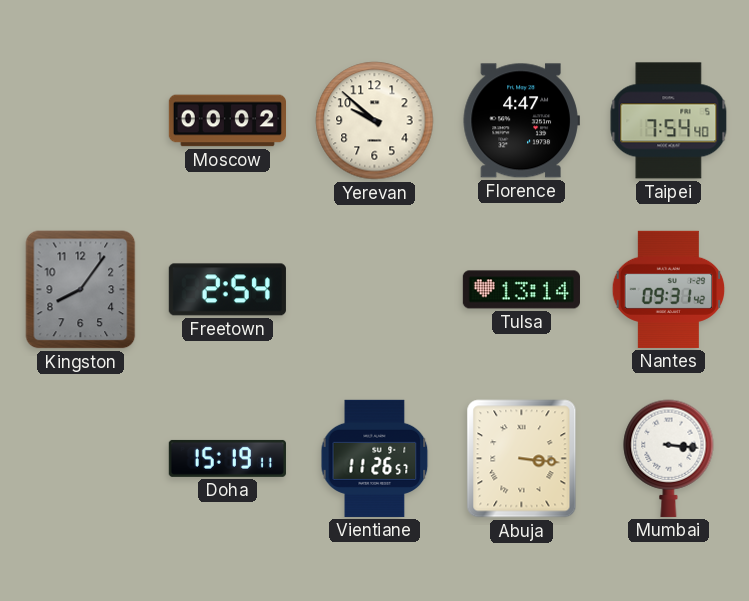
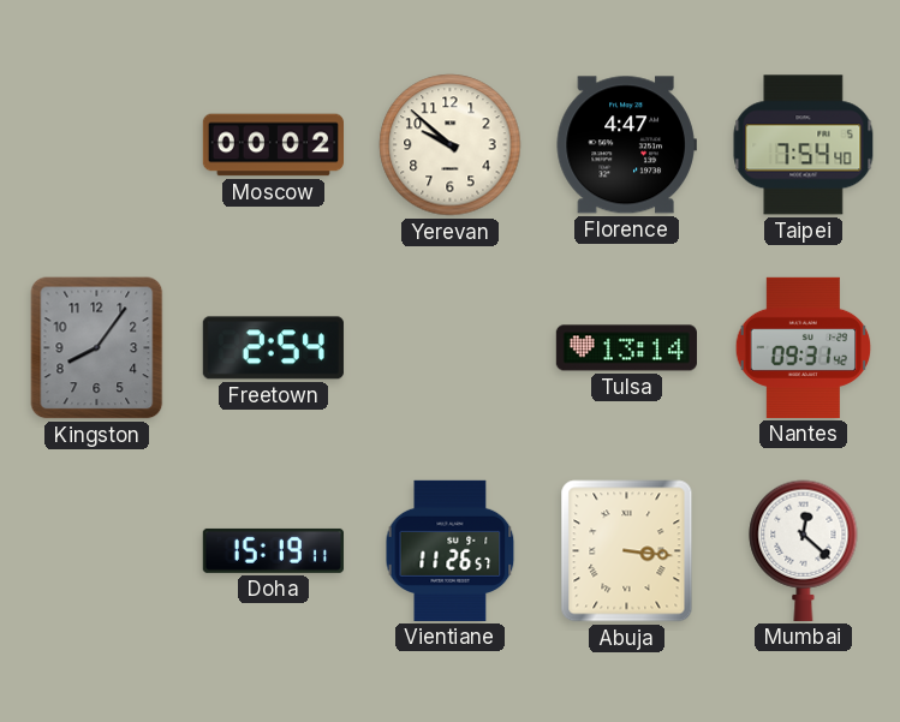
Mumbai: 3:16 -> 12:22
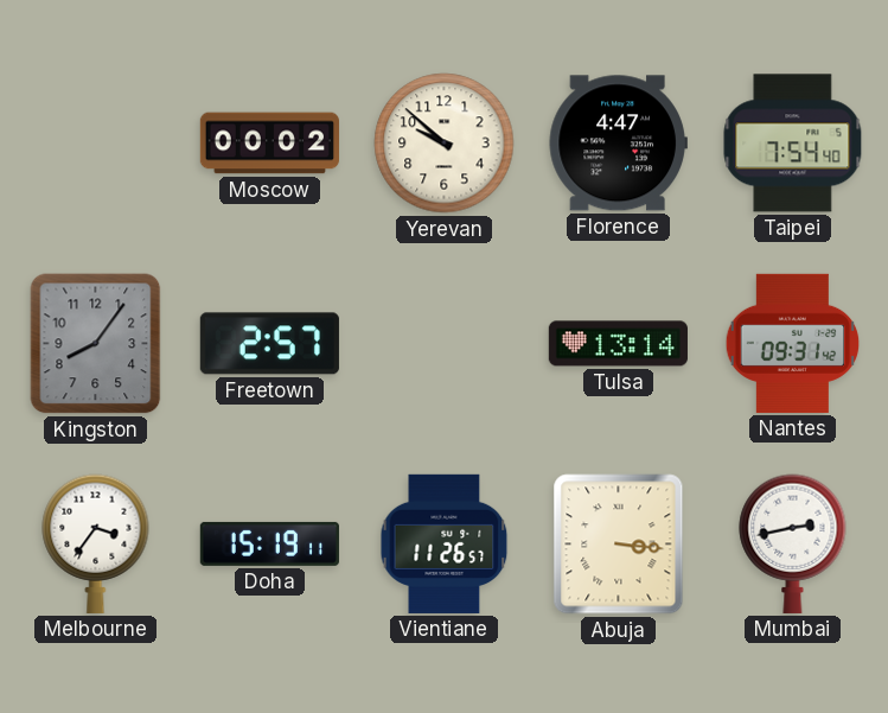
Freetown: 2:54 -> 2:57
Melbourne: none -> 3:36
Mumbai: 12:22 -> 2:43
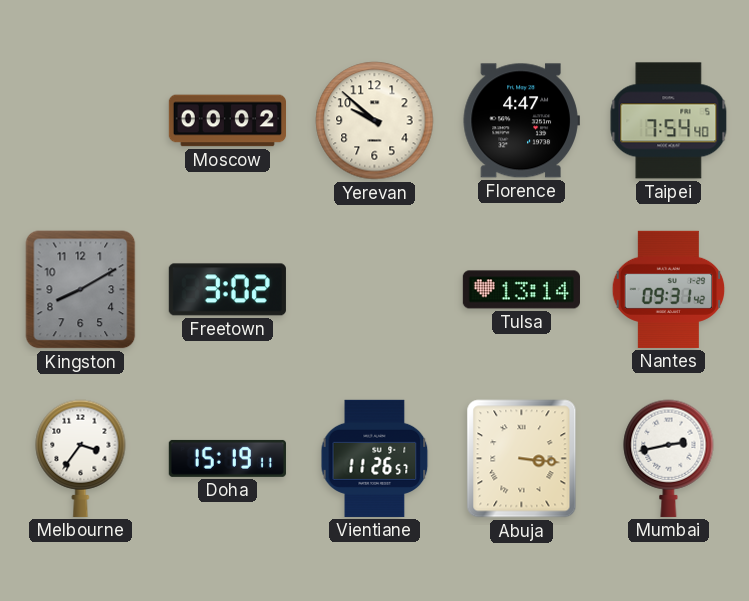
Kingston: 8:06 -> 8:10
Freetown: 2:57 -> 3:02
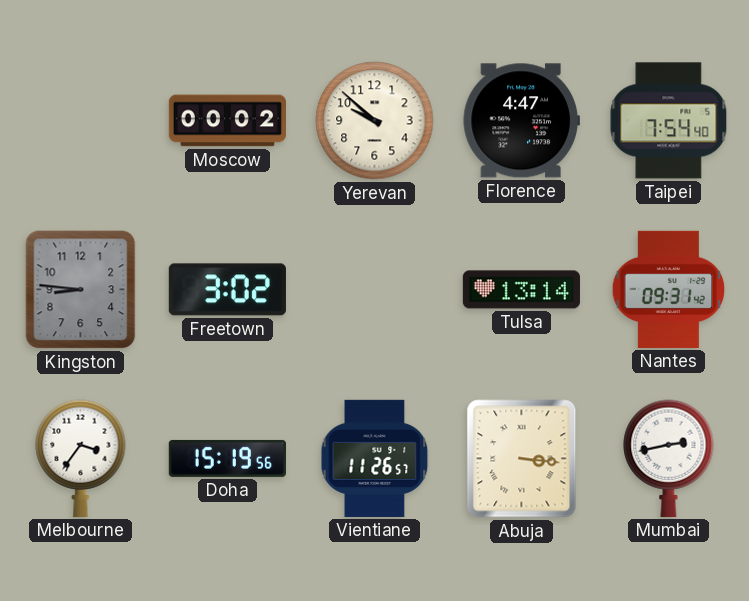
Kingston: 8:10 -> 8:46
Doha: 15:19:11 -> 15:19:56
